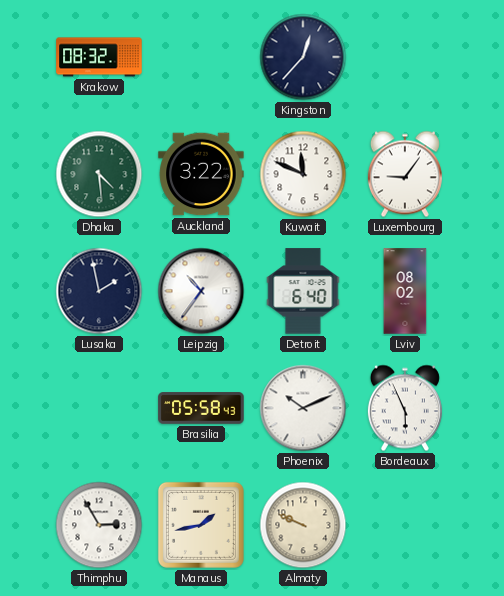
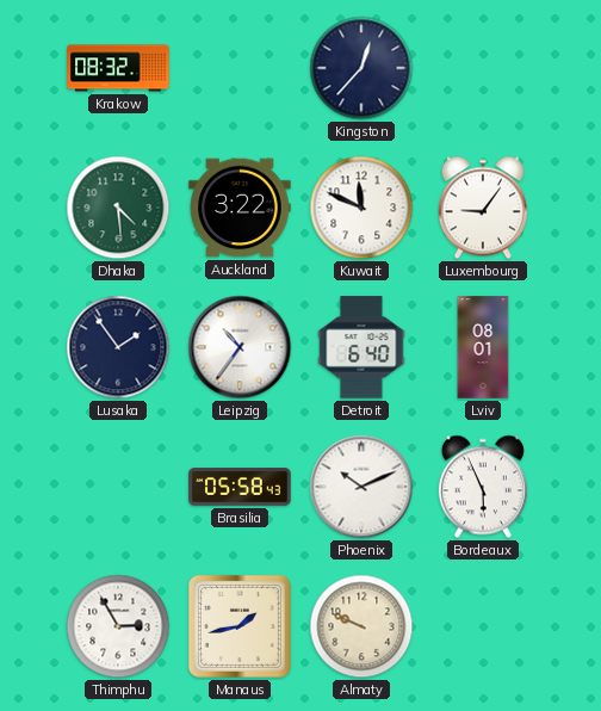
Lusaka: 1:58 -> 1:54
Lviv: 08:02 -> 08:01
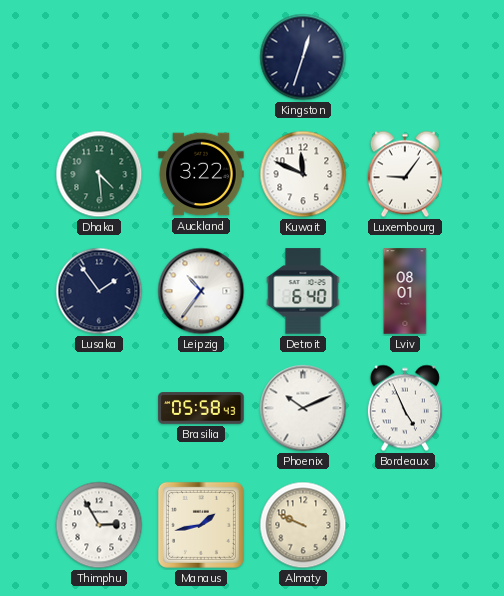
Krakow: 08:32 -> none
Kingston: 12:37 -> 12:33
Bordeaux: 5:56 -> 4:56
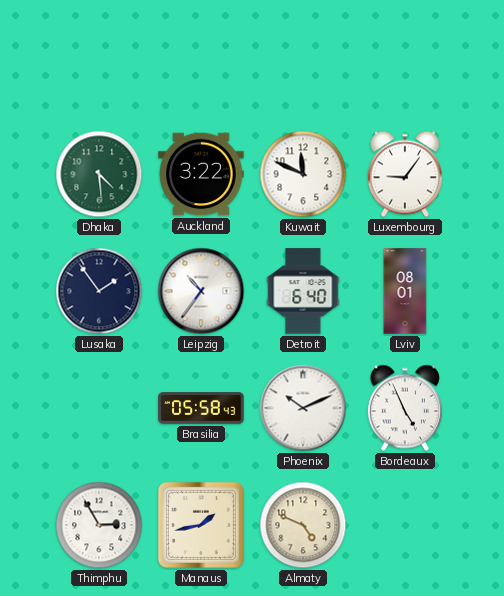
Kingston: 12:33 -> none
Almaty: 9:49 -> 4:49
